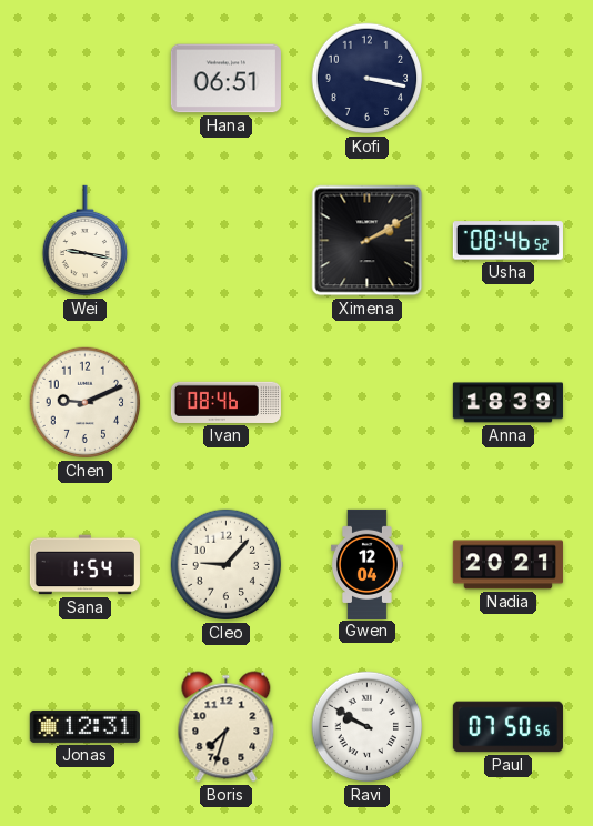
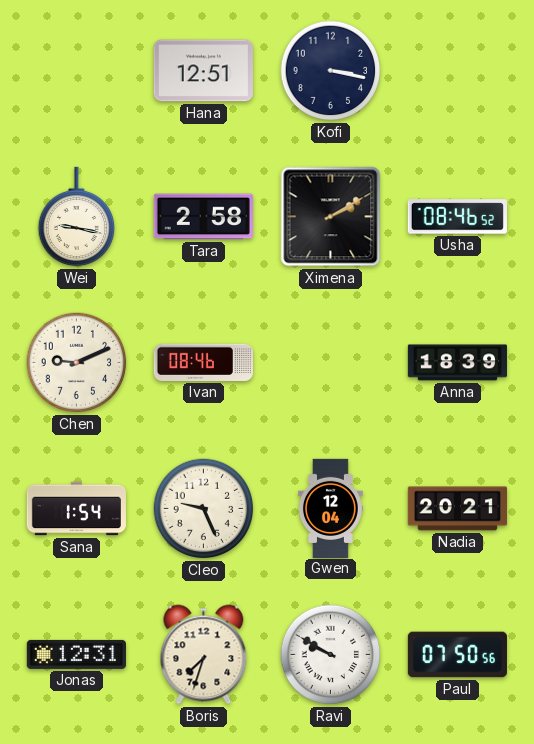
Hana: 06:51 -> 12:51
Tara: none -> 2:58
Cleo: 9:07 -> 9:26
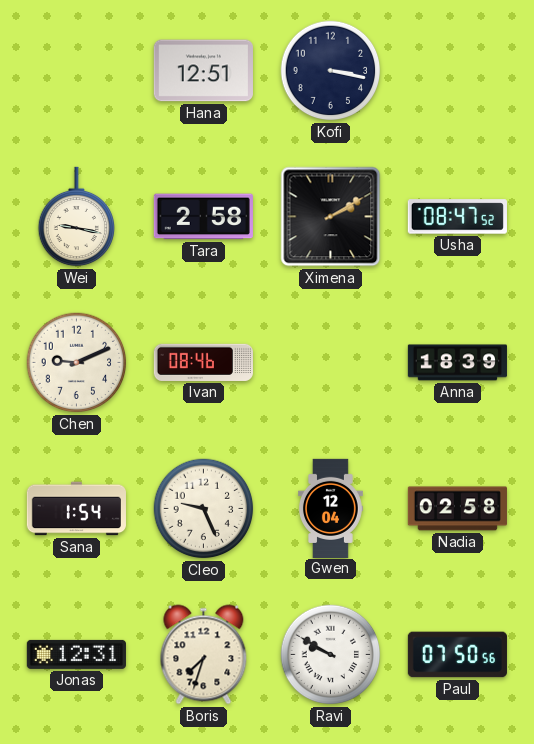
Usha: 08:46 -> 08:47
Nadia: 20:21 -> 02:58
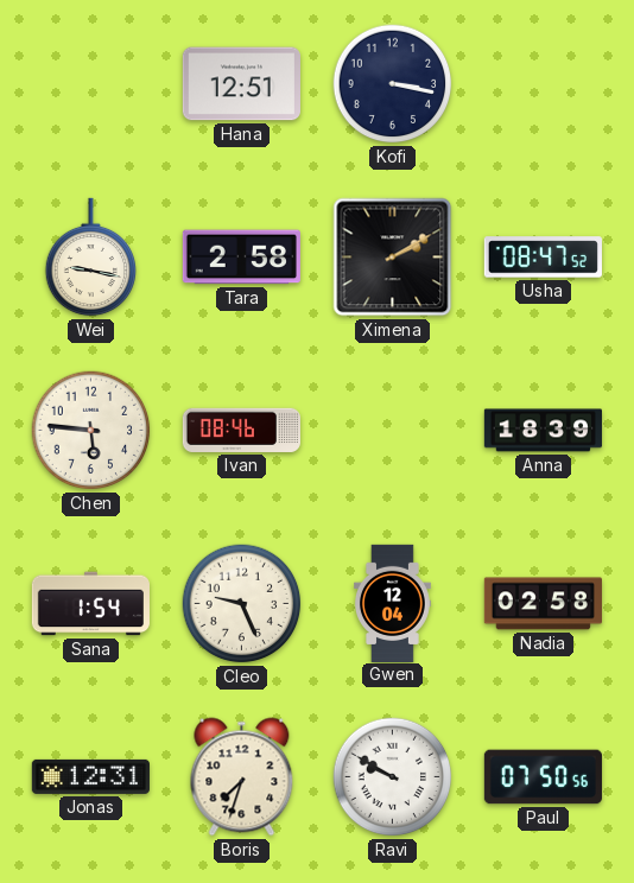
Chen: 9:11 -> 5:46
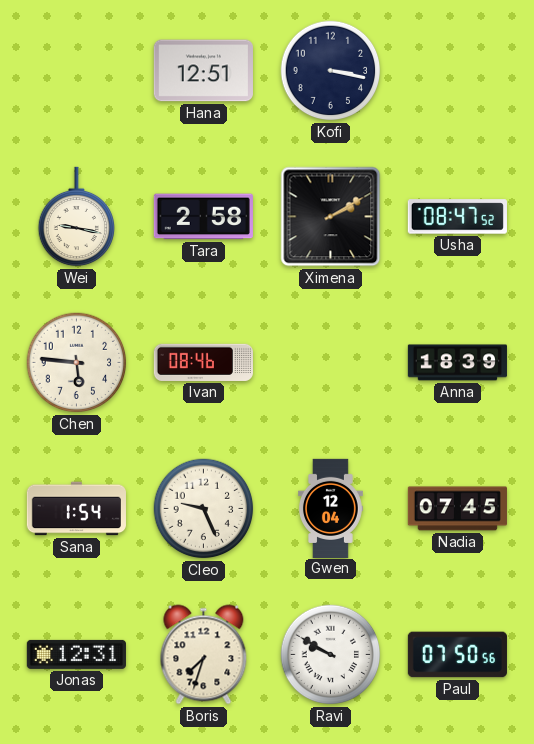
Nadia: 02:58 -> 07:45
